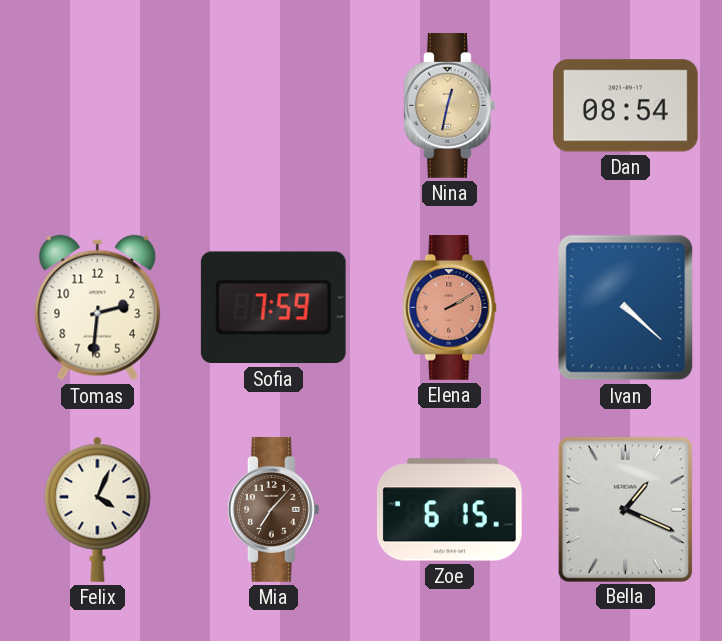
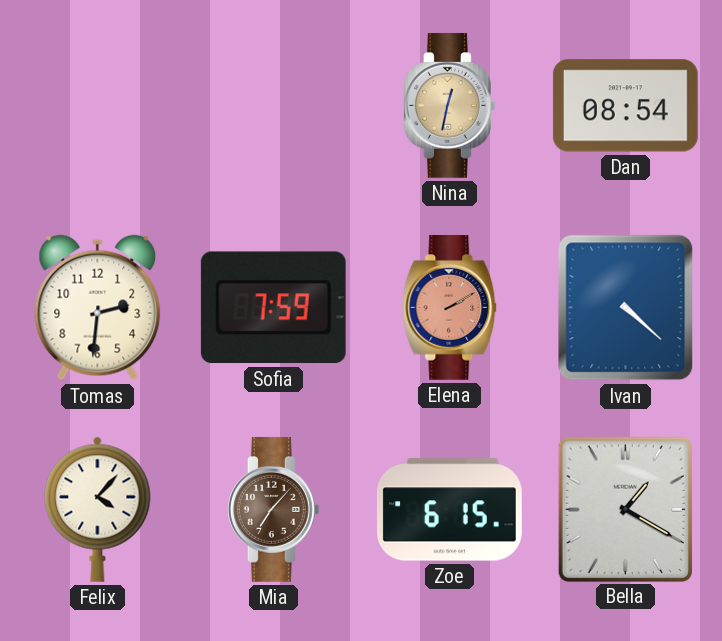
Felix: 4:04 -> 4:07
Bella: 1:19 -> 1:20
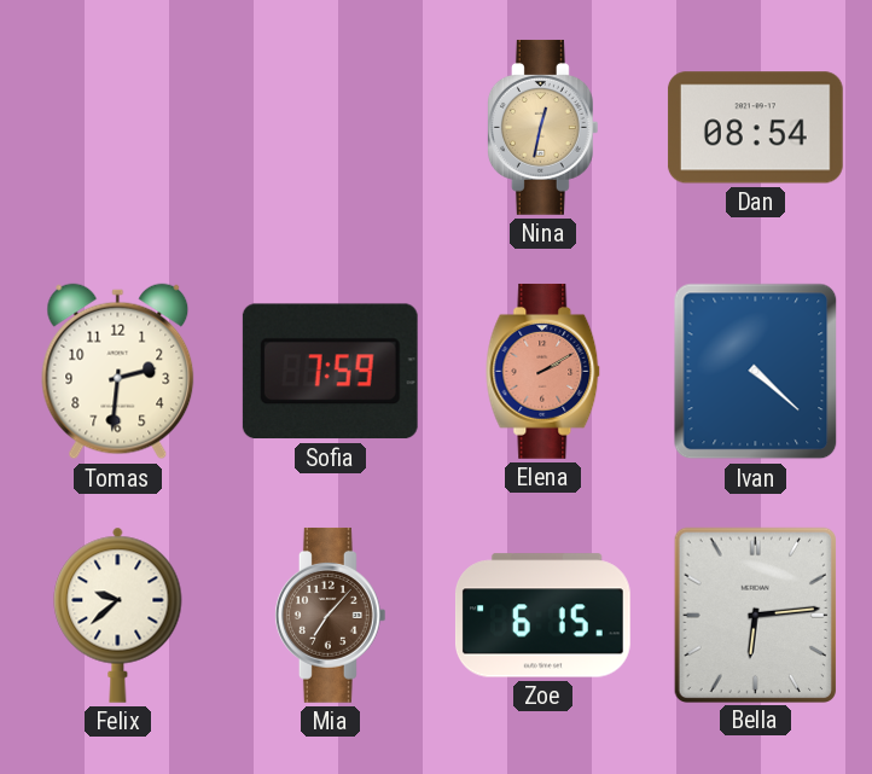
Felix: 4:07 -> 9:38
Bella: 1:20 -> 6:14
